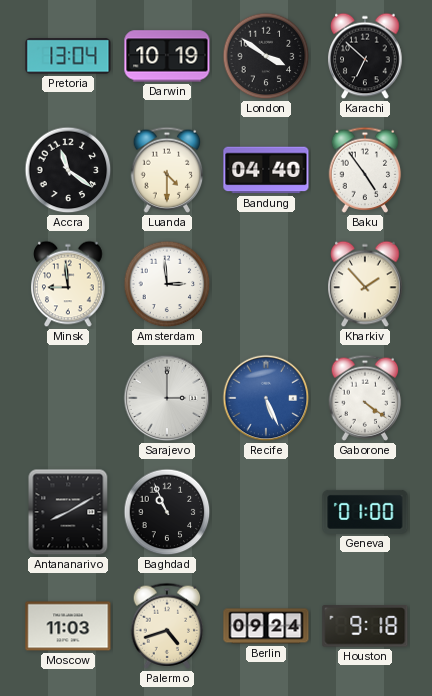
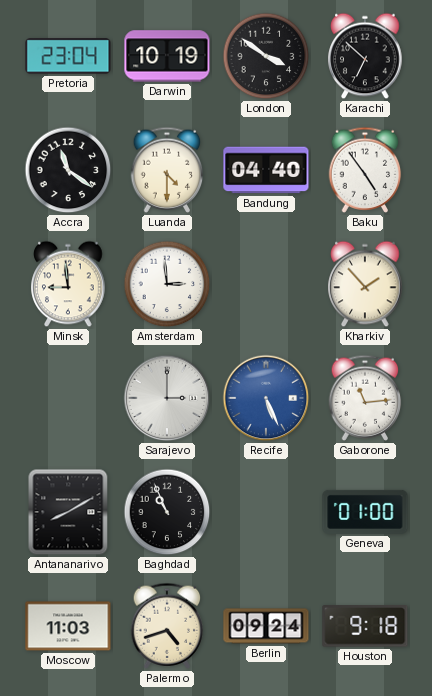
Pretoria: 13:04 -> 23:04
Gaborone: 4:21 -> 11:14
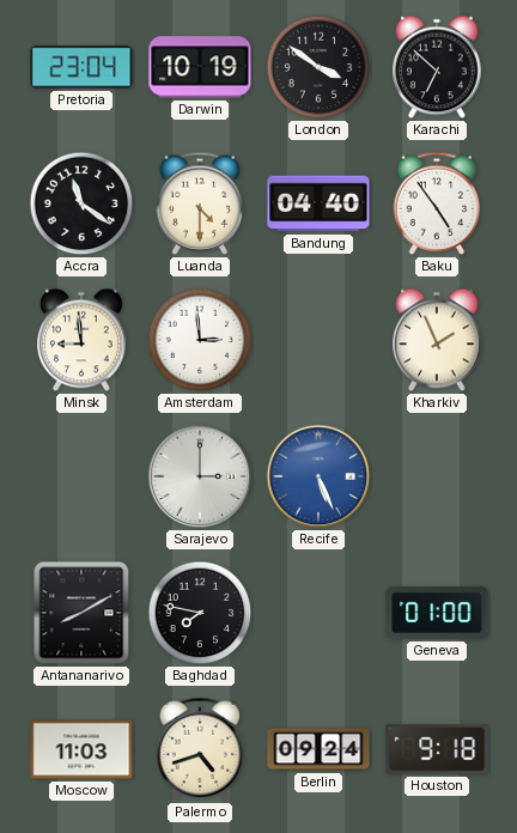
Kharkiv: 1:53 -> 1:56
Gaborone: 11:14 -> none
Baghdad: 10:56 -> 7:47
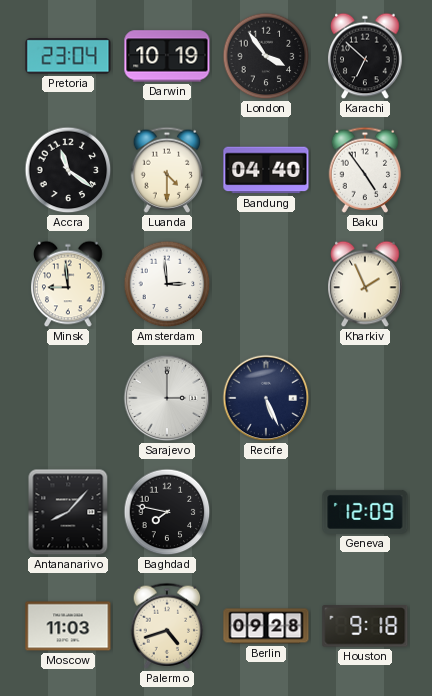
London: 3:51 -> 3:54
Recife dial: blue -> navy
Antananarivo: 8:10 -> 8:07
Geneva: 01:00 -> 12:09
Berlin: 09:24 -> 09:28
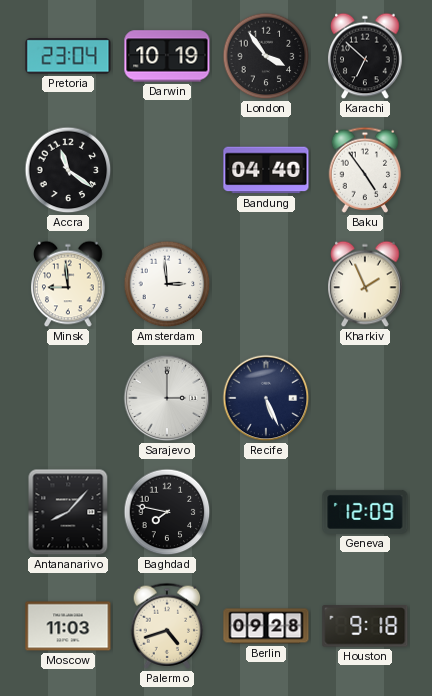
Luanda: 4:30 -> none
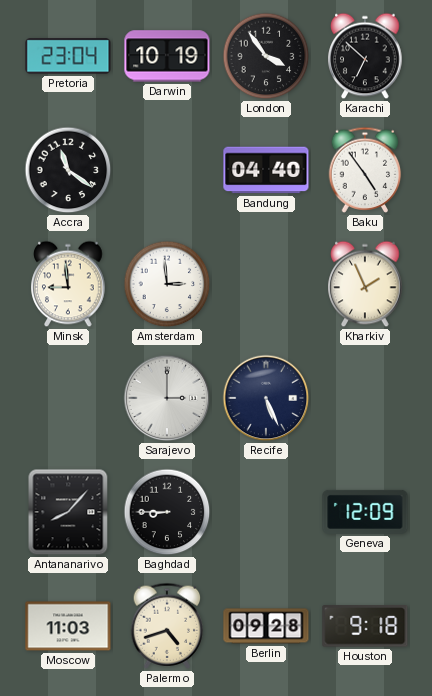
Baghdad: 7:47 -> 8:45
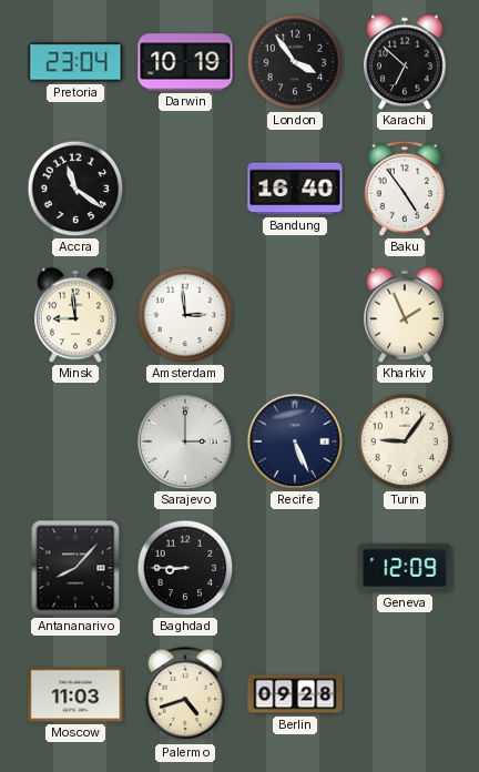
Bandung: 04:40 -> 16:40
Turin: none -> 9:06
Houston: 9:18 -> none
